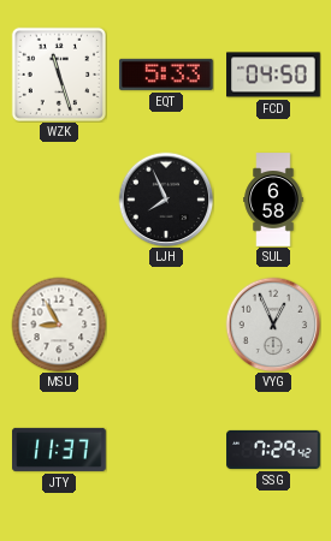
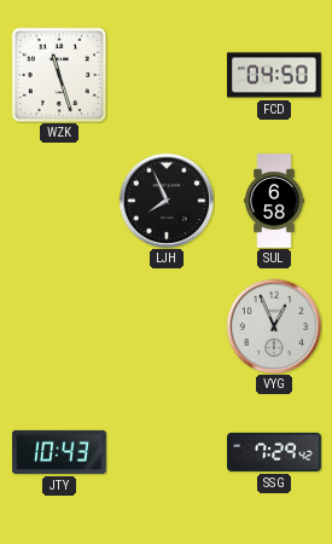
EQT: 5:33 -> none
MSU: 8:55 -> none
JTY: 11:37 -> 10:43
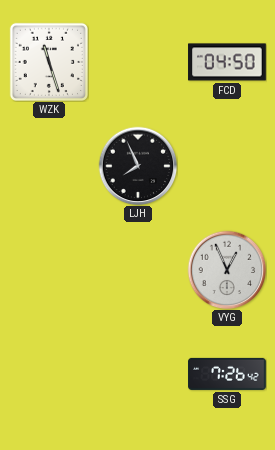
SUL: 6:58 -> none
JTY: 10:43 -> none
SSG: 7:29 -> 7:26
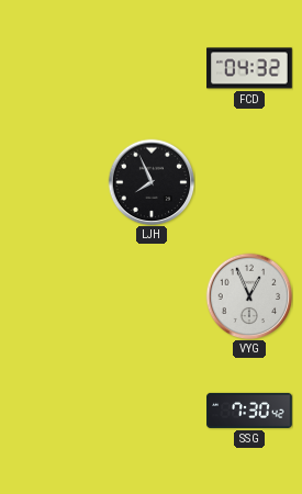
WZK: 11:27 -> none
FCD: 04:50 -> 04:32
SSG: 7:26 -> 7:30
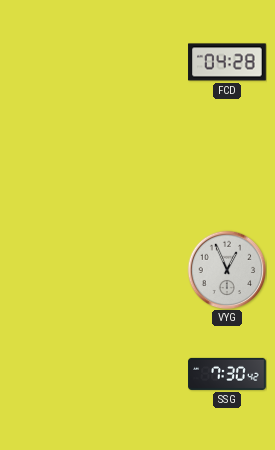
FCD: 04:32 -> 04:28
LJH: 7:56 -> none
